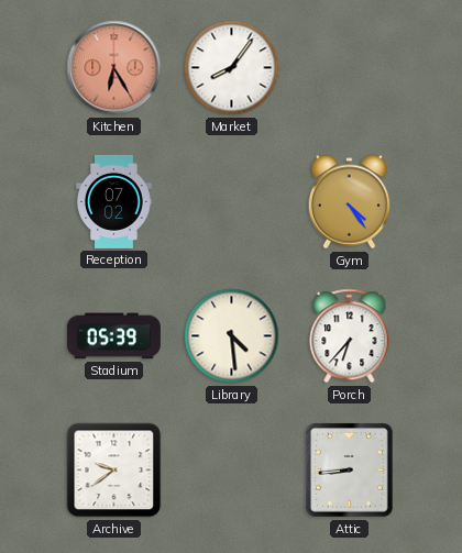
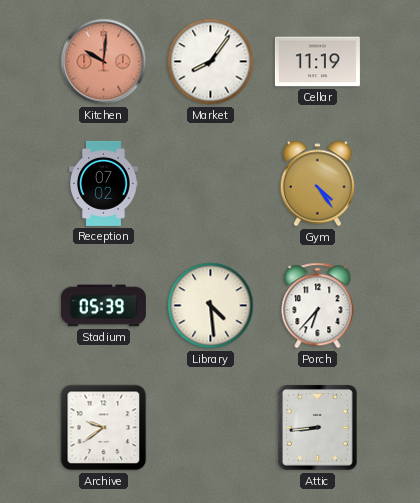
Kitchen: 6:25 -> 10:01
Cellar: none -> 11:19
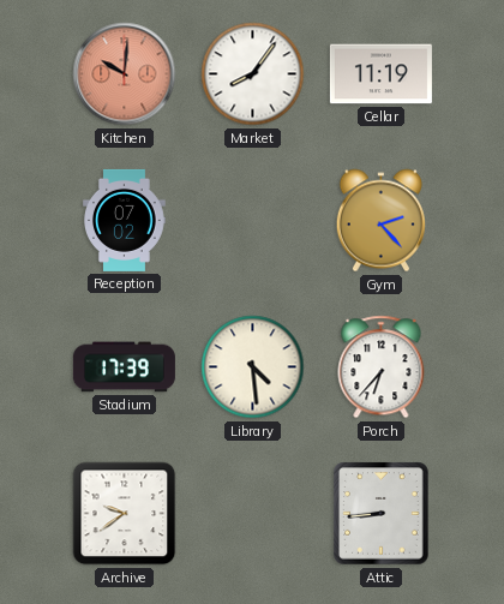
Gym: 4:24 -> 2:23
Stadium: 05:39 -> 17:39
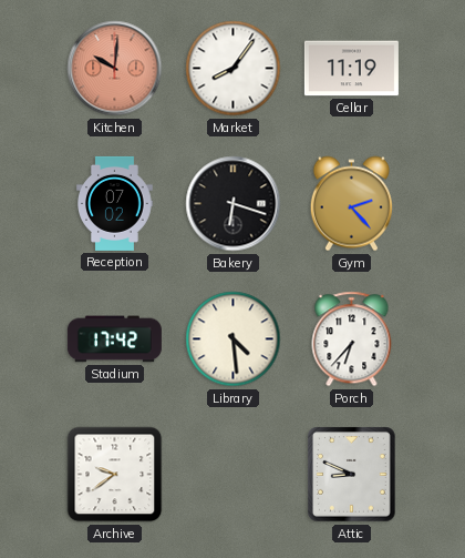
Bakery: none -> 6:18
Stadium: 17:39 -> 17:42
Attic: 8:44 -> 8:49
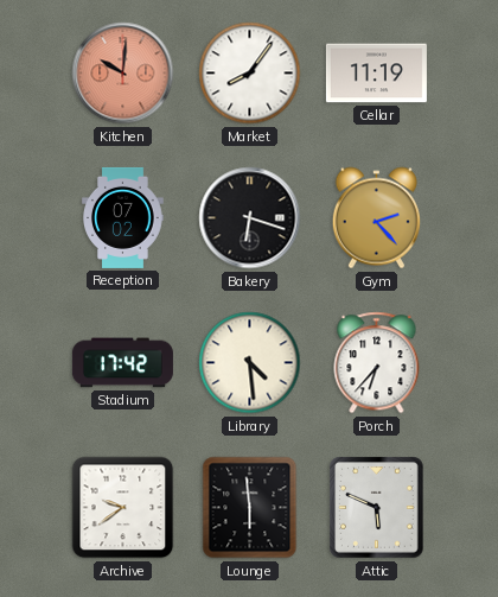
Lounge: none -> 5:59
Attic: 8:49 -> 5:49
